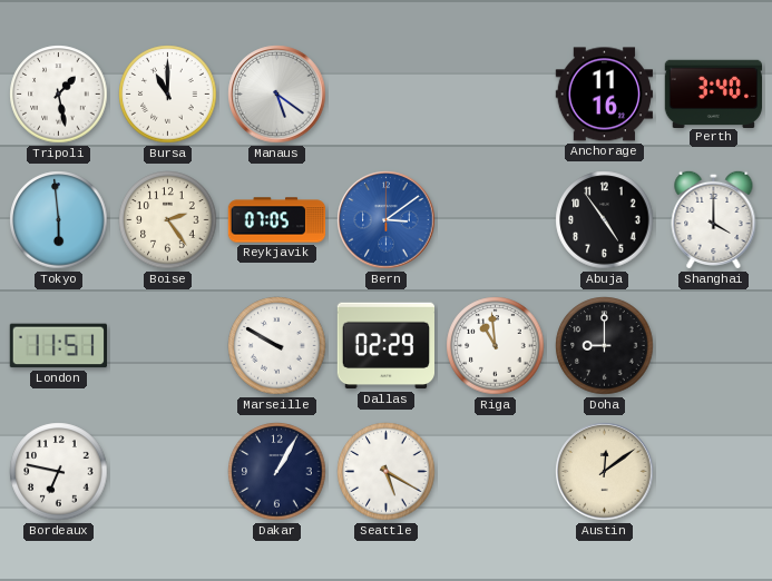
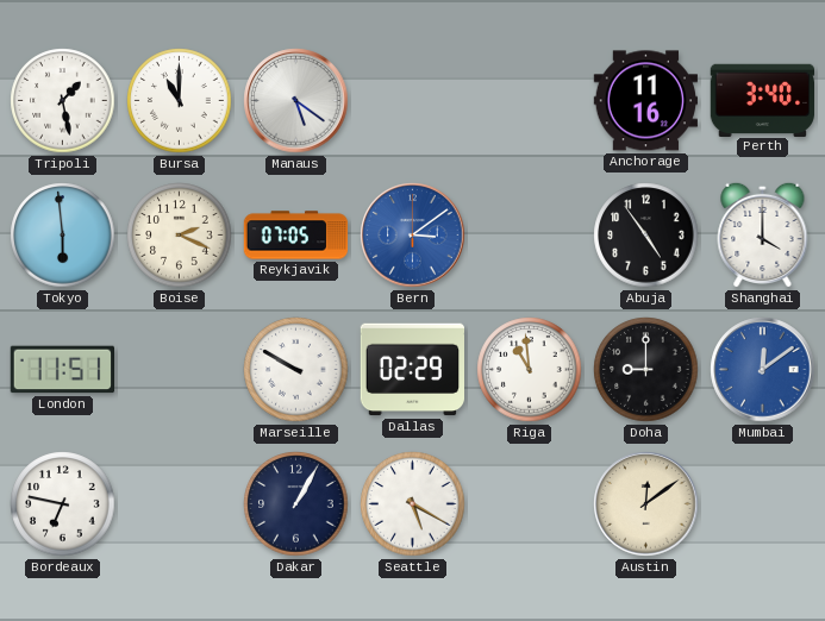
Boise: 2:24 -> 2:19
Mumbai: none -> 12:09
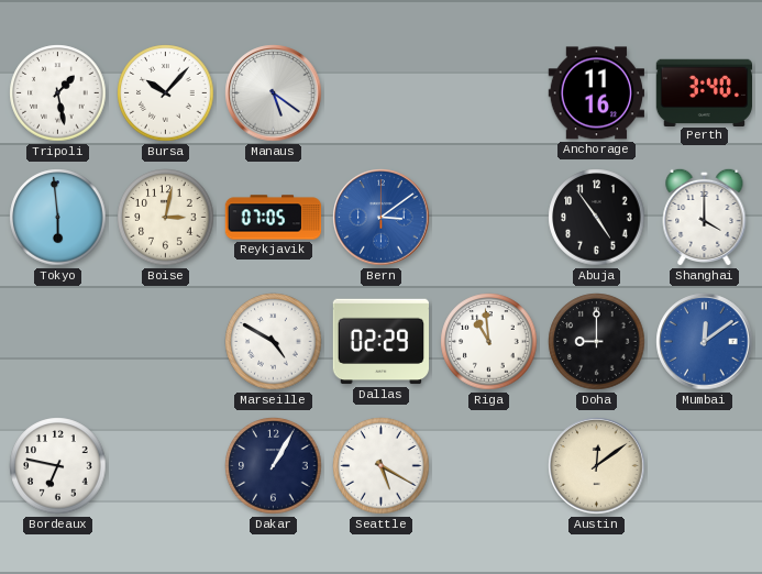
Bursa: 11:00 -> 10:07
Boise: 2:19 -> 3:02
London: 11:51 -> none
Marseille: 9:50 -> 4:50
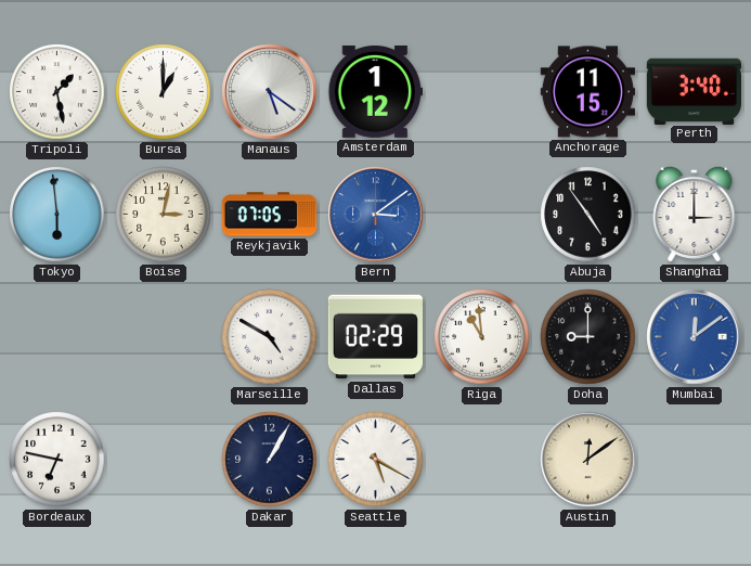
Bursa: 10:07 -> 1:00
Amsterdam: none -> 1:12
Anchorage: 11:16 -> 11:15
Shanghai: 4:00 -> 3:00
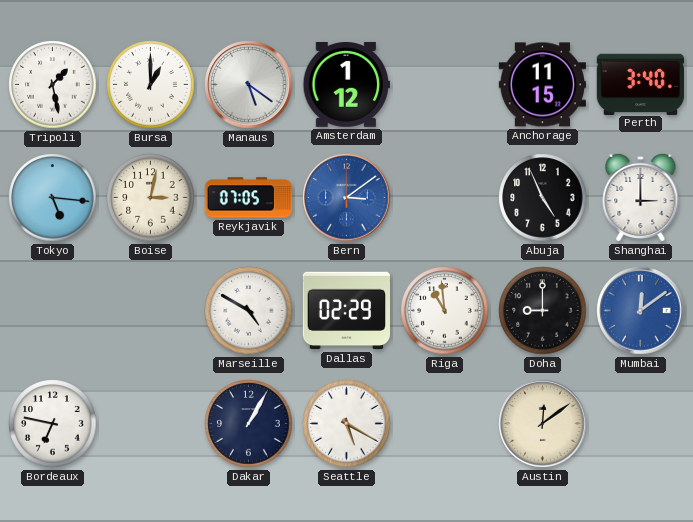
Tokyo: 5:59 -> 5:16
Abuja: 4:54 -> 4:56
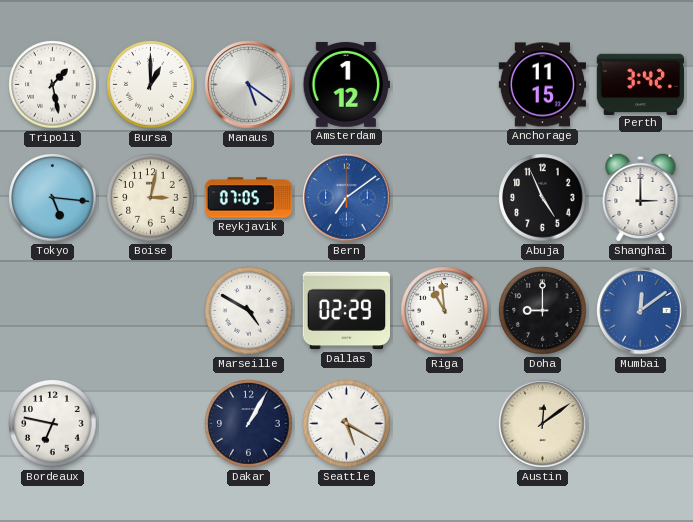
Perth: 3:40 -> 3:42
Bern: 3:09 -> 7:09
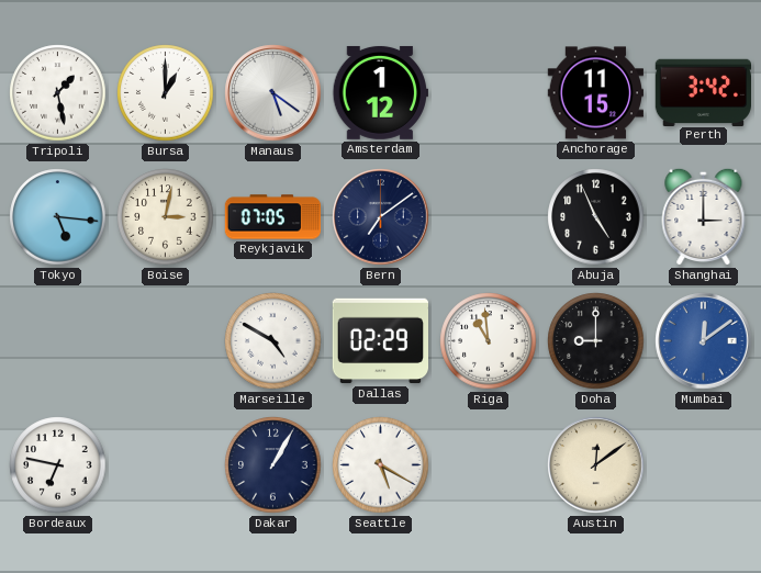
Bern dial: blue -> navy
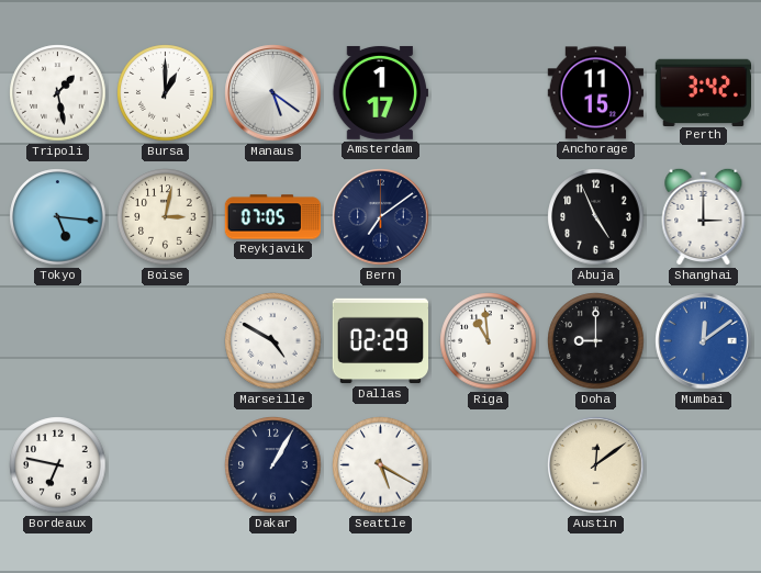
Amsterdam: 1:12 -> 1:17
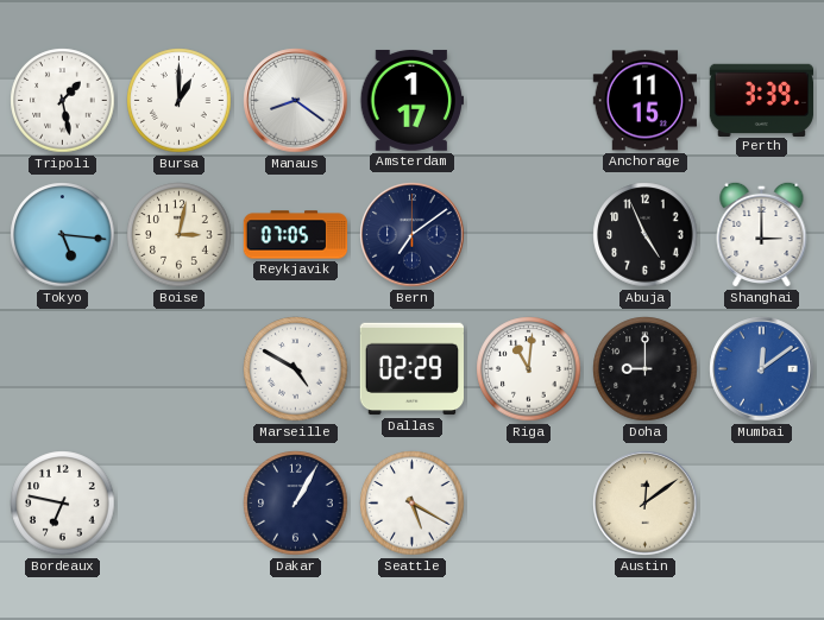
Manaus: 5:21 -> 8:21
Perth: 3:42 -> 3:39
Riga: 10:59 -> 11:01
